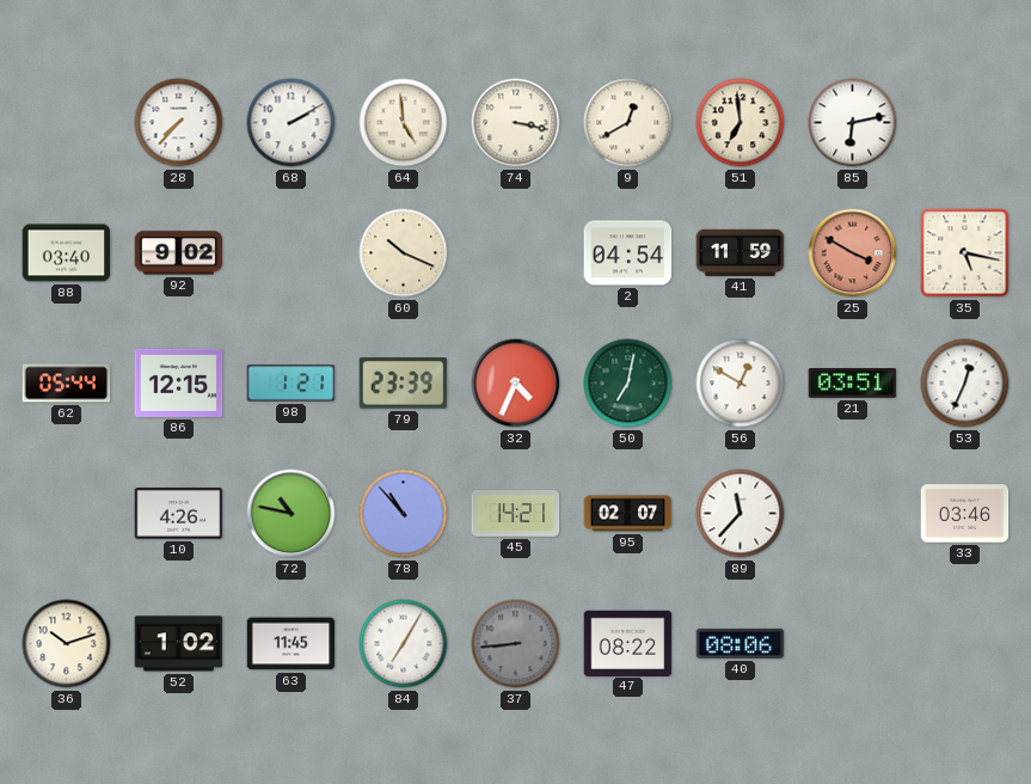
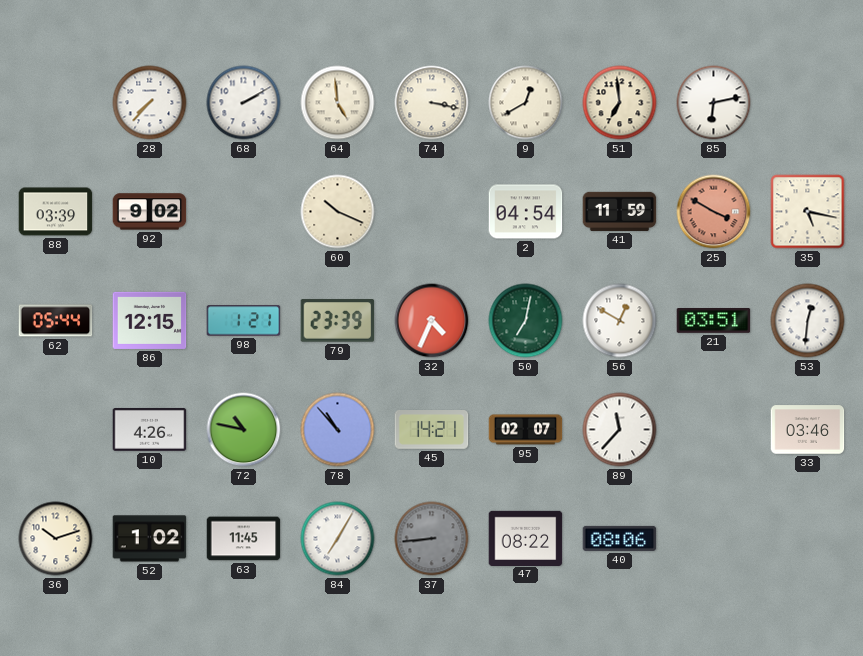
88: 03:40 -> 03:39
53: 12:34 -> 12:31
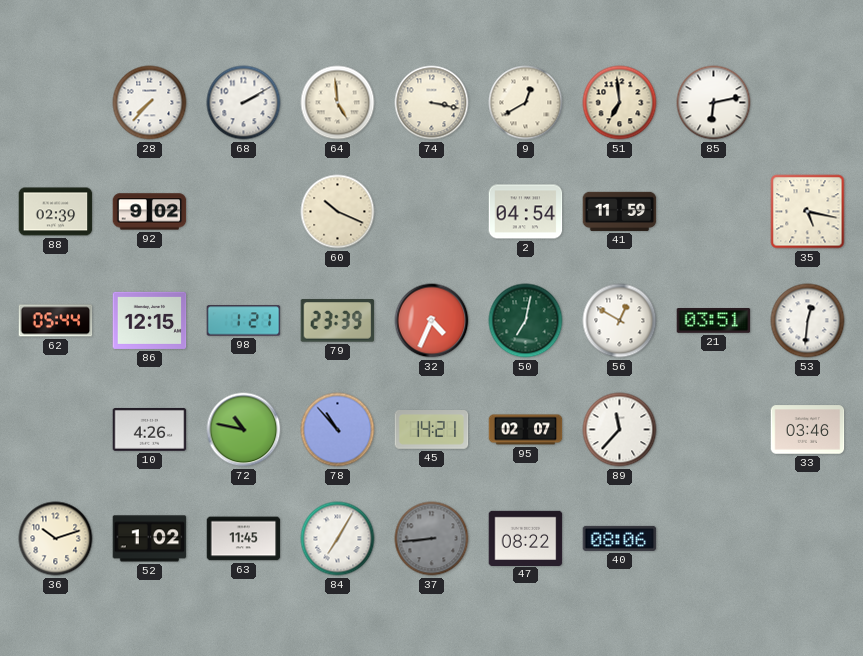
88: 03:39 -> 02:39
25: 3:50 -> none
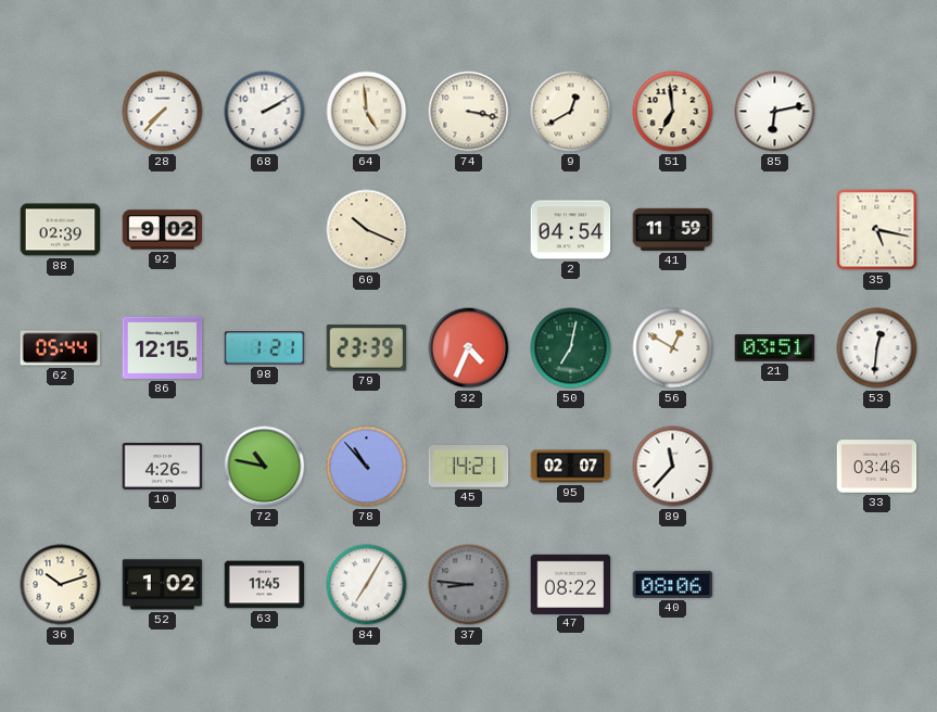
37: 8:44 -> 8:46
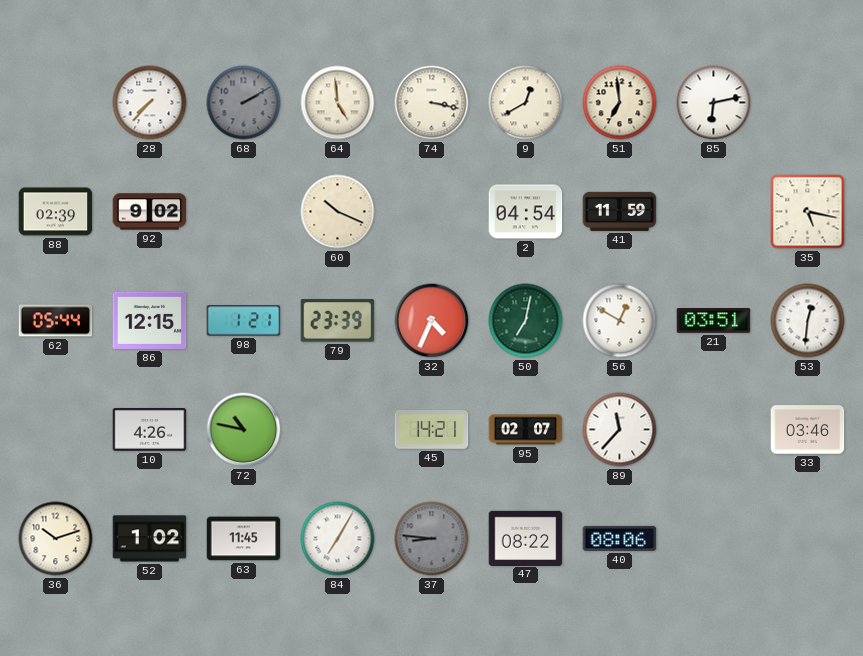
68 dial: white -> grey
78: 10:53 -> none
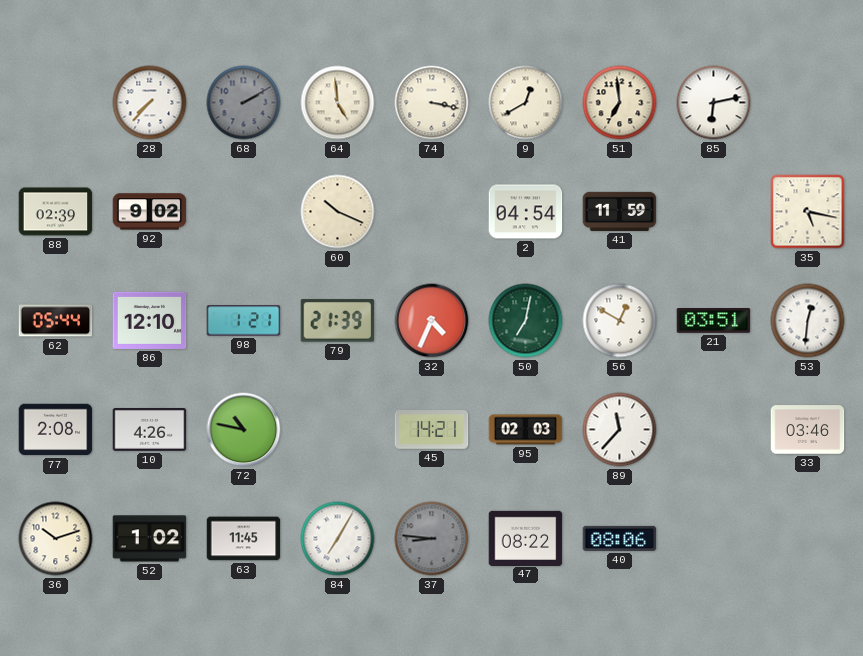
86: 12:15 -> 12:10
79: 23:39 -> 21:39
77: none -> 2:08
95: 02:07 -> 02:03
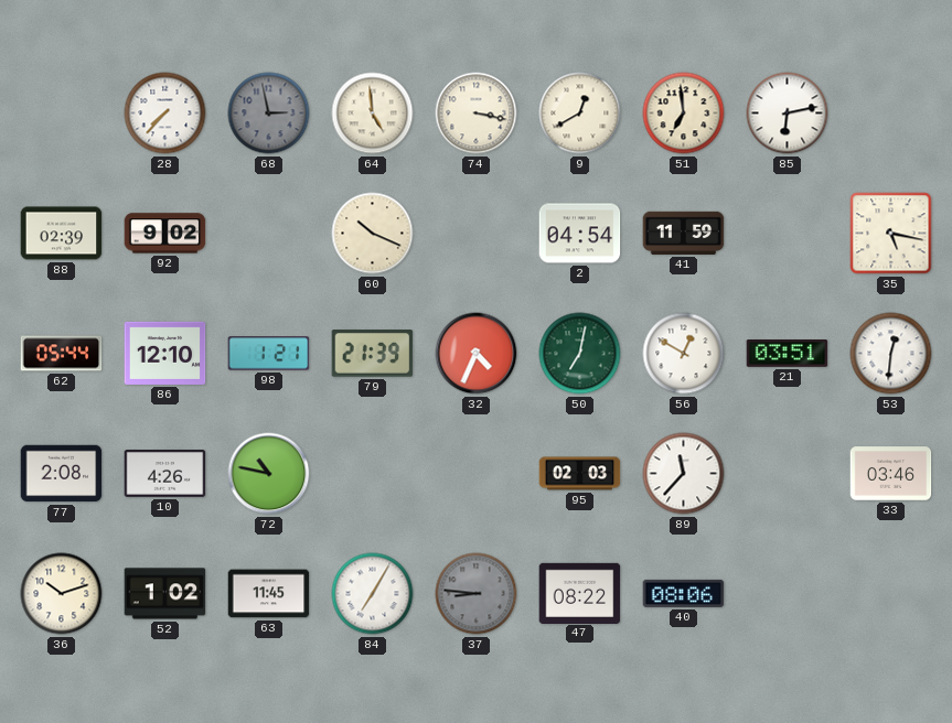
68: 2:10 -> 2:58
45: 14:21 -> none
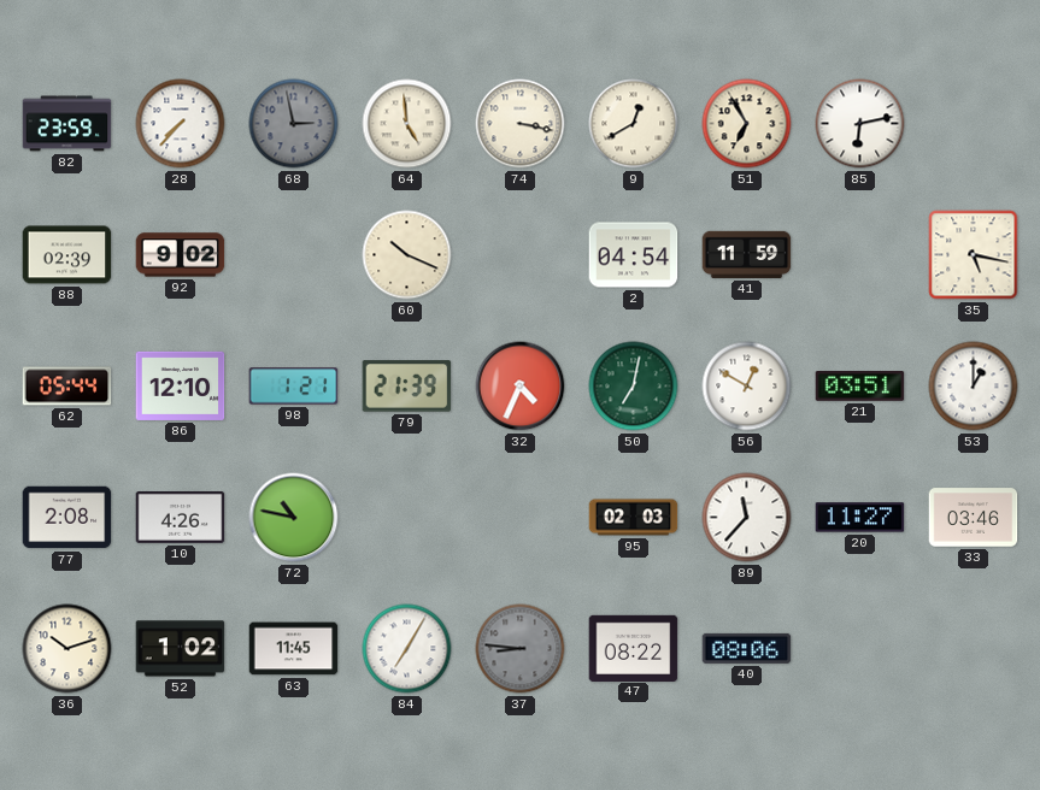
82: none -> 23:59
51: 6:59 -> 6:55
53: 12:31 -> 1:00
20: none -> 11:27
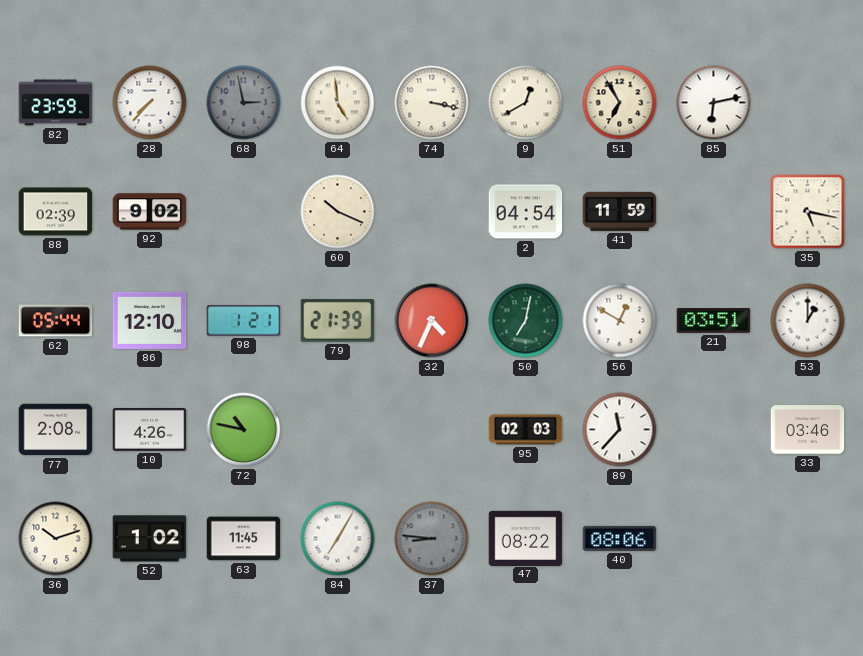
20: 11:27 -> none
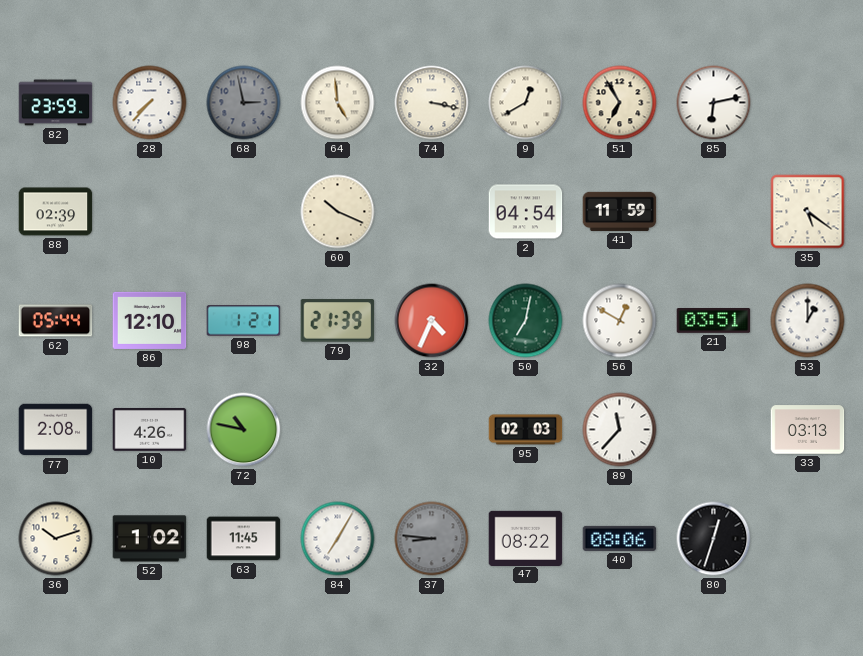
92: 9:02 -> none
35: 5:17 -> 5:21
33: 03:46 -> 03:13
80: none -> 12:33
